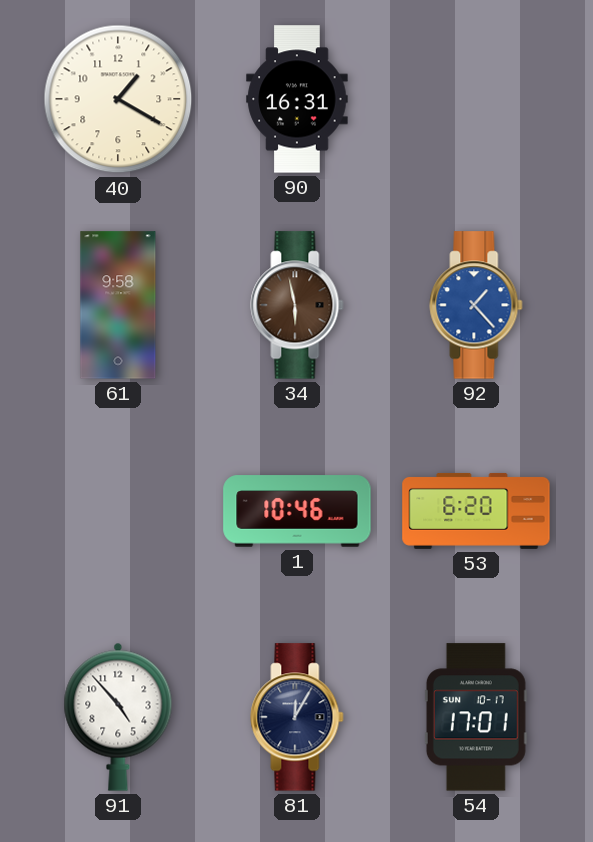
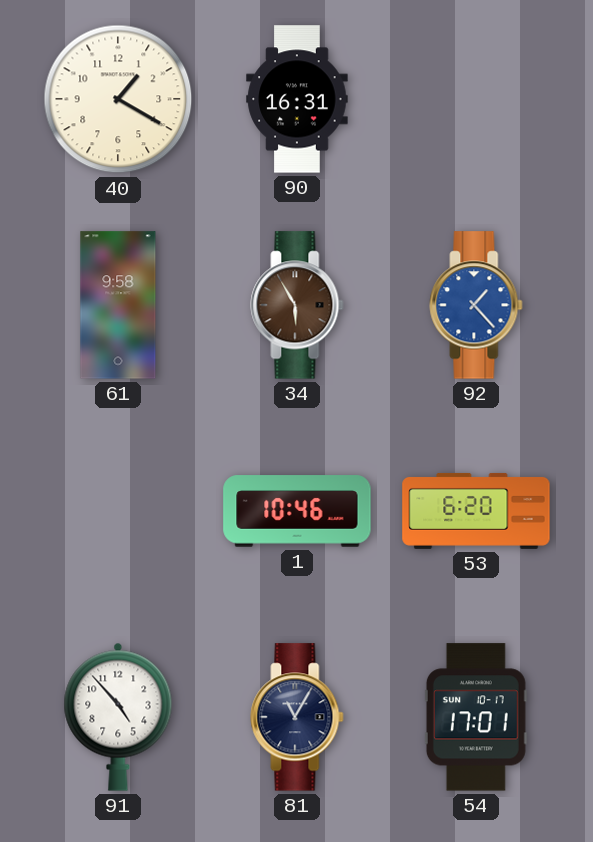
34: 5:58 -> 5:55
81: 12:05 -> 11:05
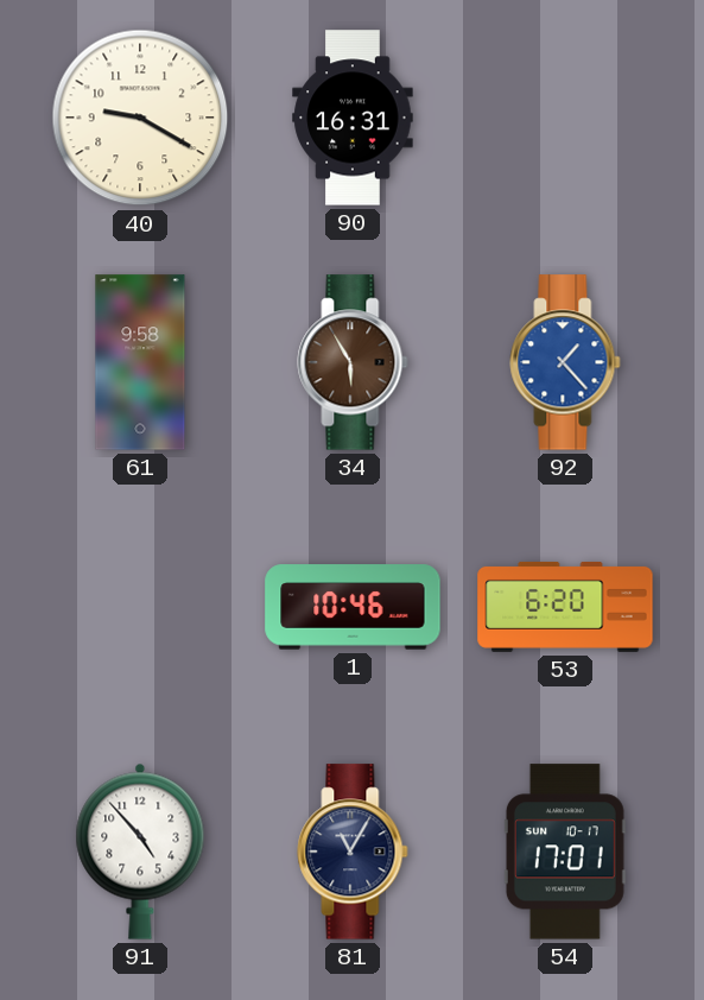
40: 1:20 -> 9:20
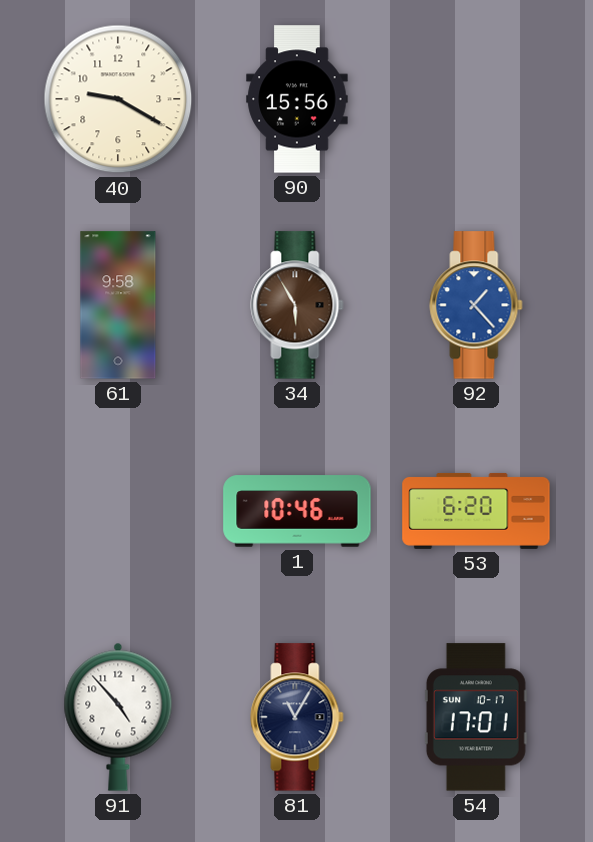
90: 16:31 -> 15:56
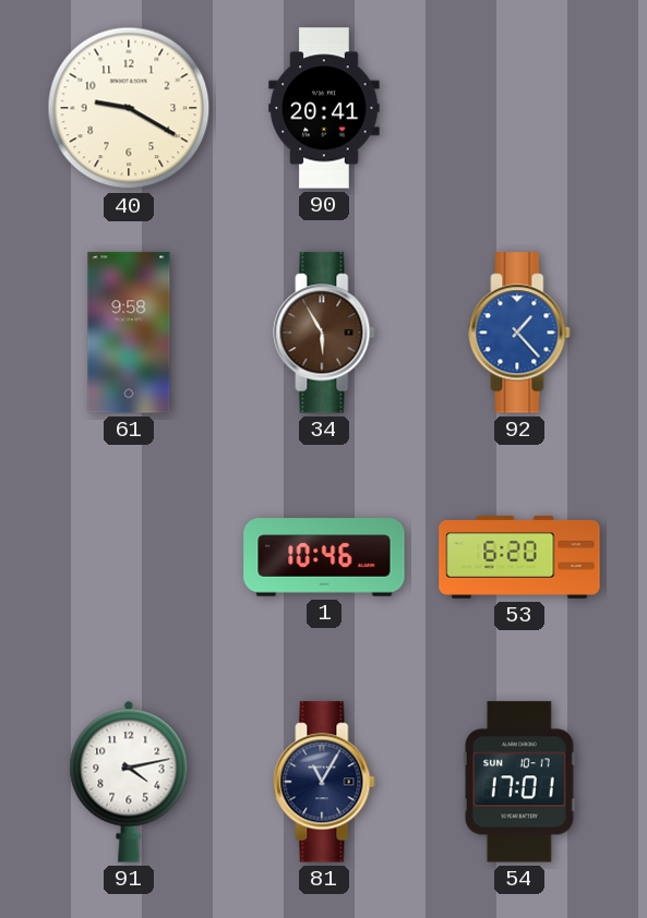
90: 15:56 -> 20:41
91: 4:53 -> 4:13
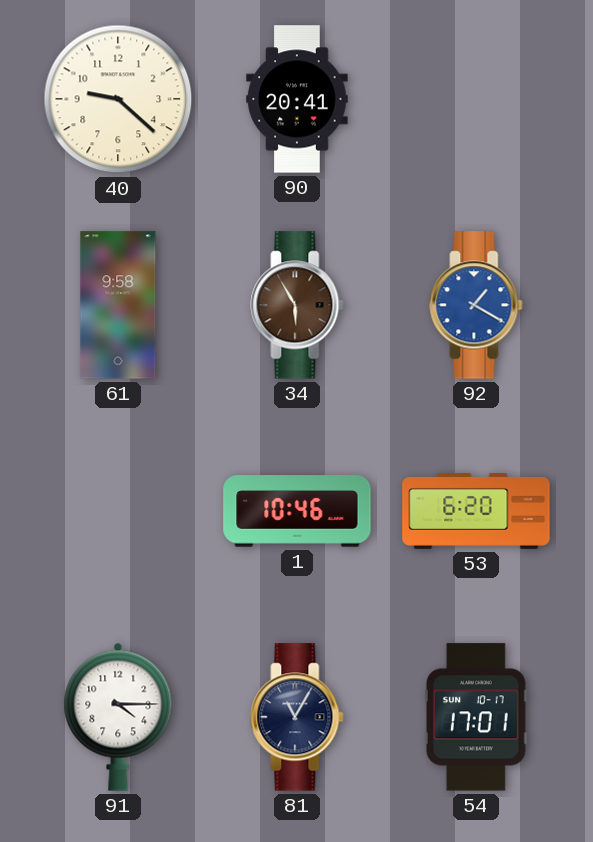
40: 9:20 -> 9:22
92: 1:23 -> 1:20
91: 4:13 -> 4:15
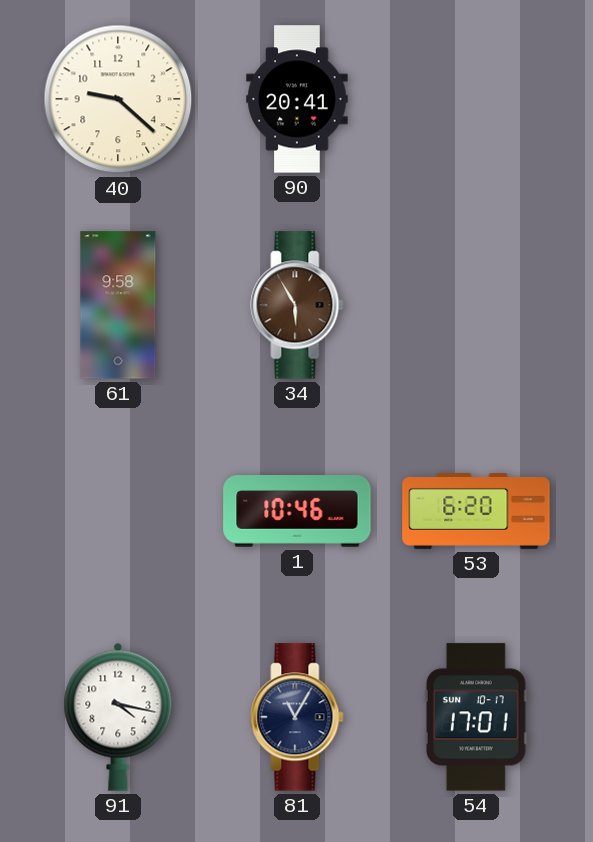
92: 1:20 -> none
91: 4:15 -> 4:17
